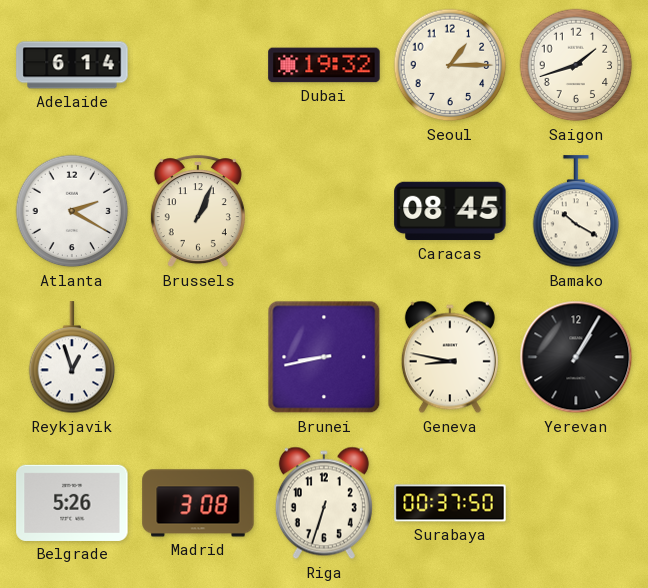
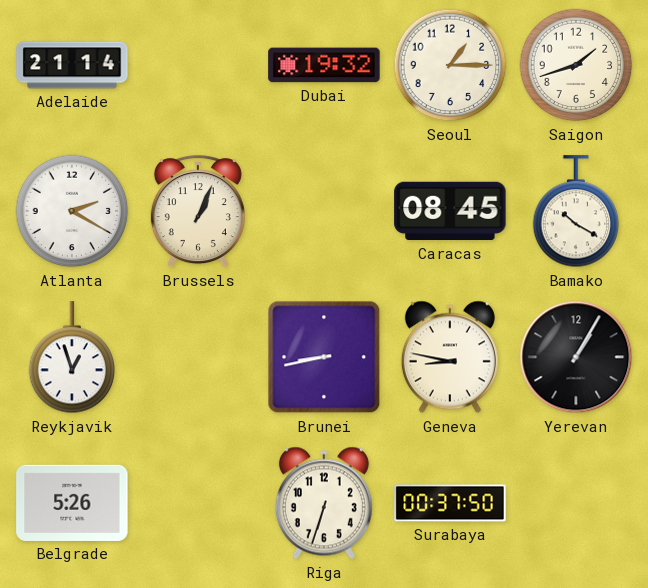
Adelaide: 6:14 -> 21:14
Madrid: 3:08 -> none
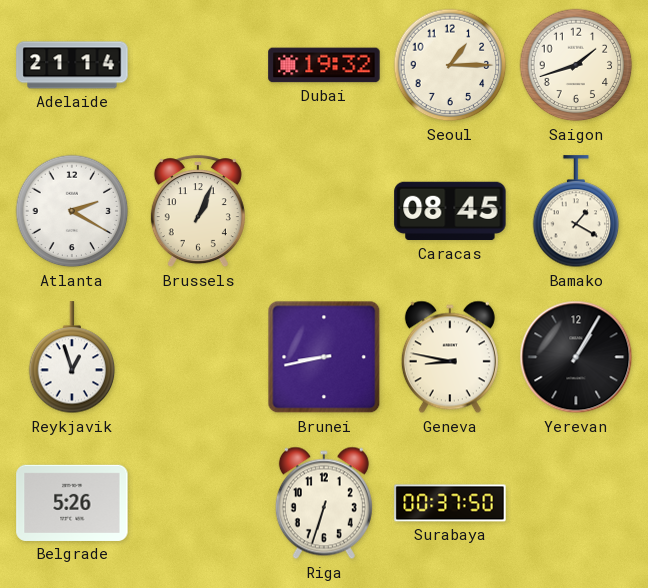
Bamako: 10:20 -> 1:20
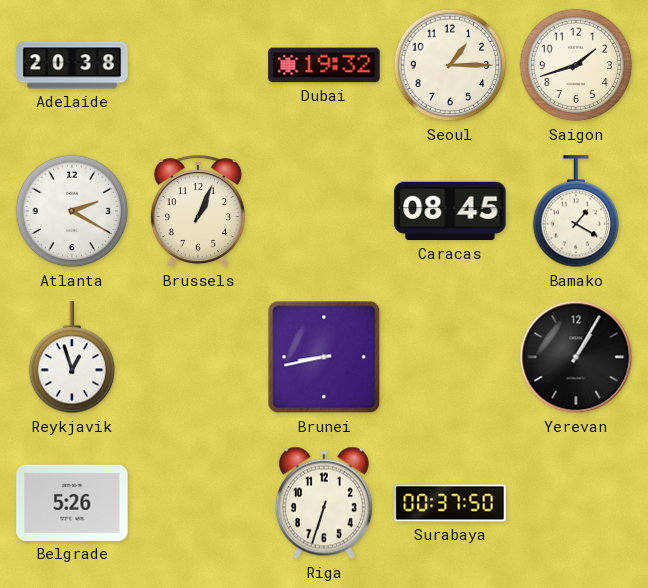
Adelaide: 21:14 -> 20:38
Geneva: 8:47 -> none
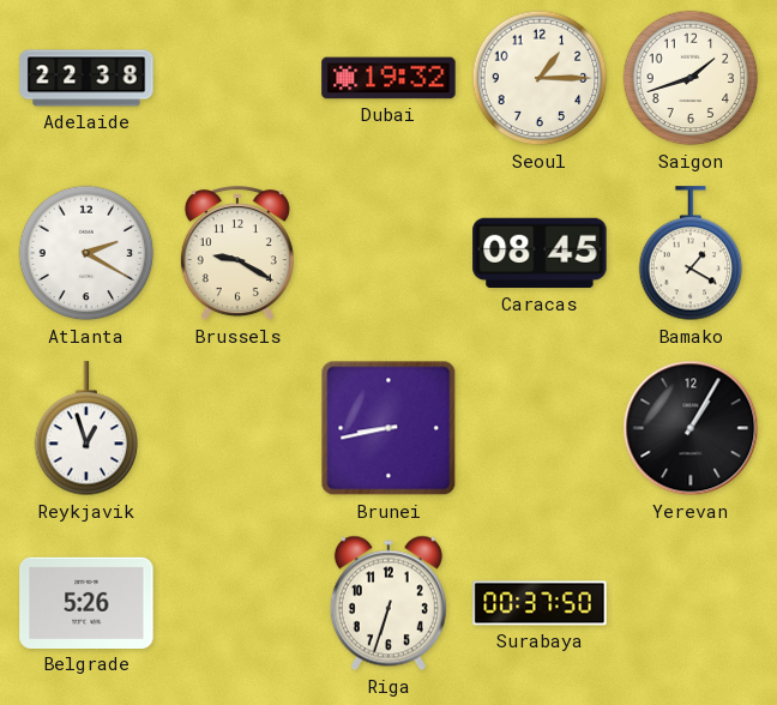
Adelaide: 20:38 -> 22:38
Brussels: 1:04 -> 9:20
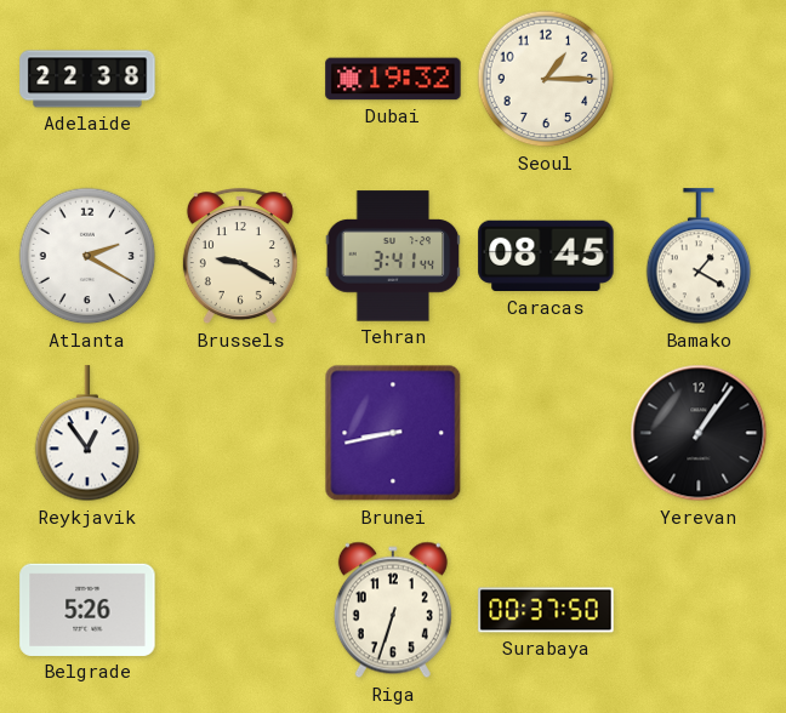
Saigon: 1:42 -> none
Tehran: none -> 3:41
Reykjavik: 12:57 -> 12:54
Yerevan: 1:05 -> 1:06
